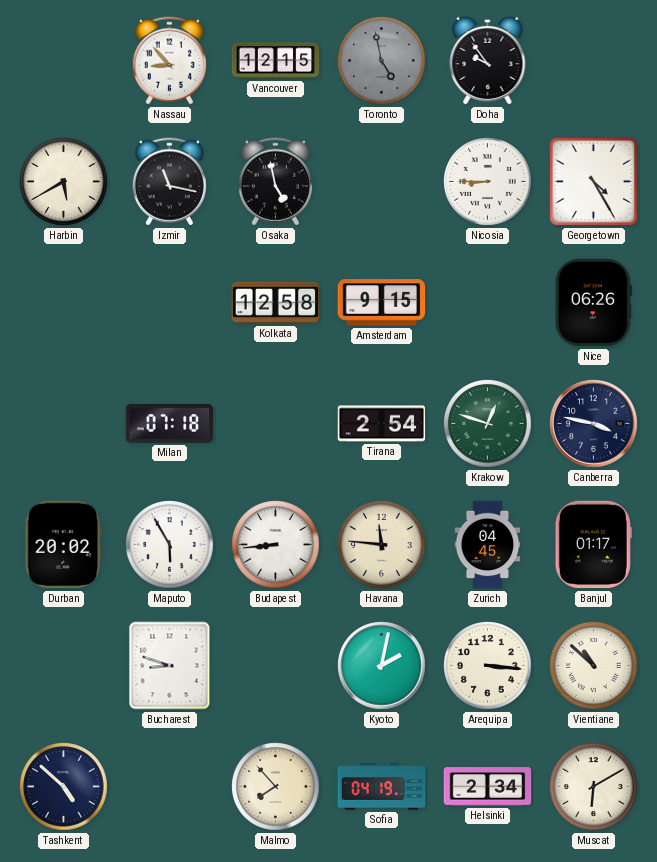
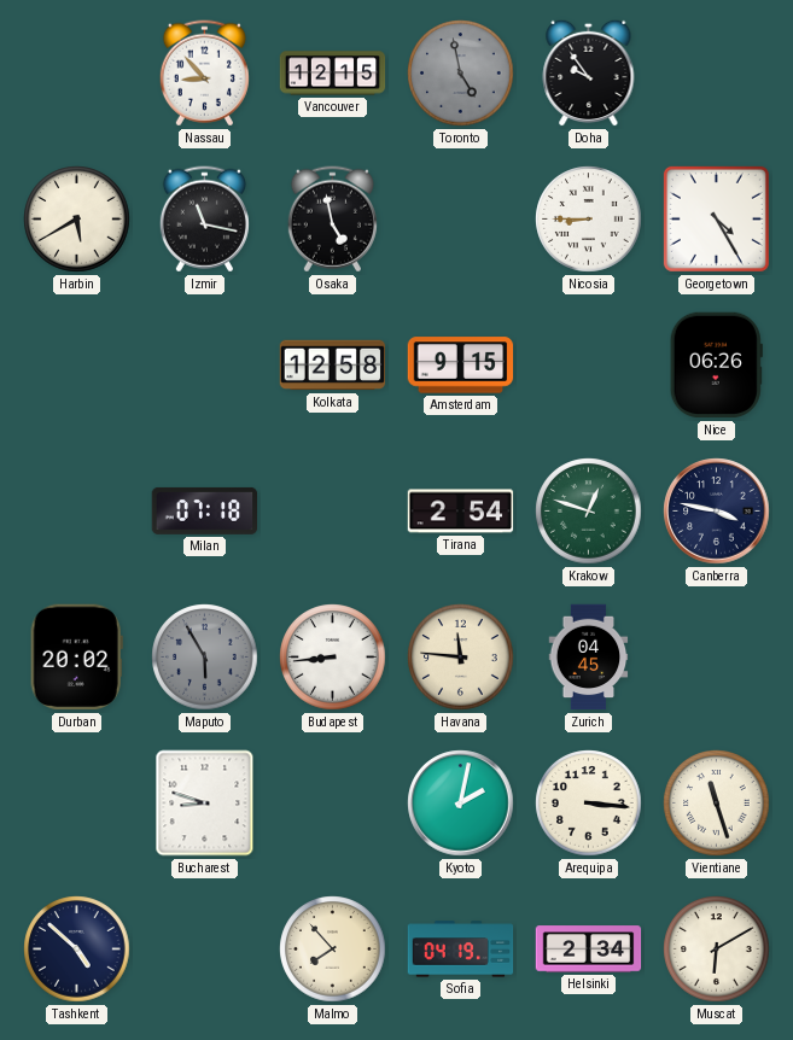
Maputo dial: white -> grey
Banjul: 01:17 -> none
Vientiane: 10:52 -> 11:27
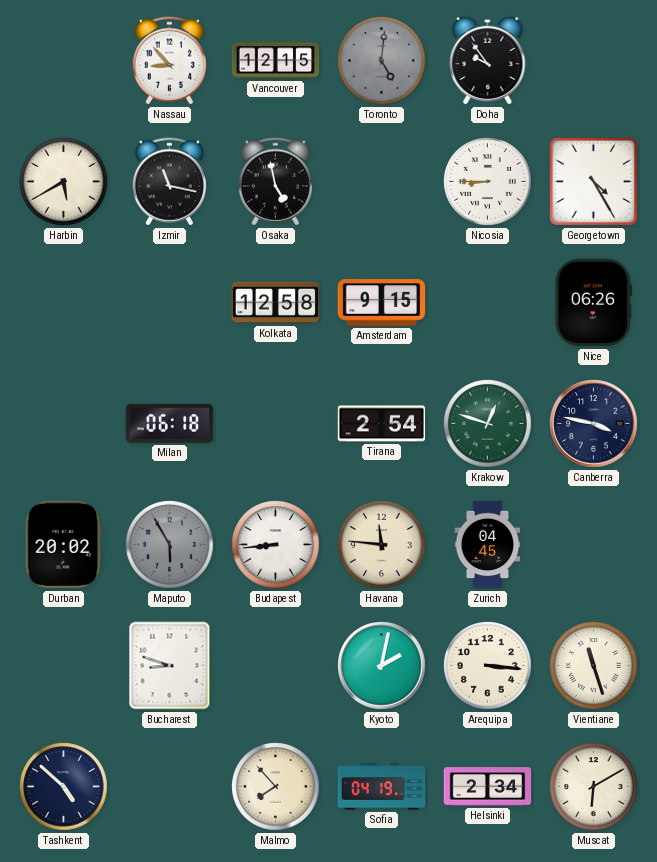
Toronto: 4:58 -> 5:01
Milan: 07:18 -> 06:18
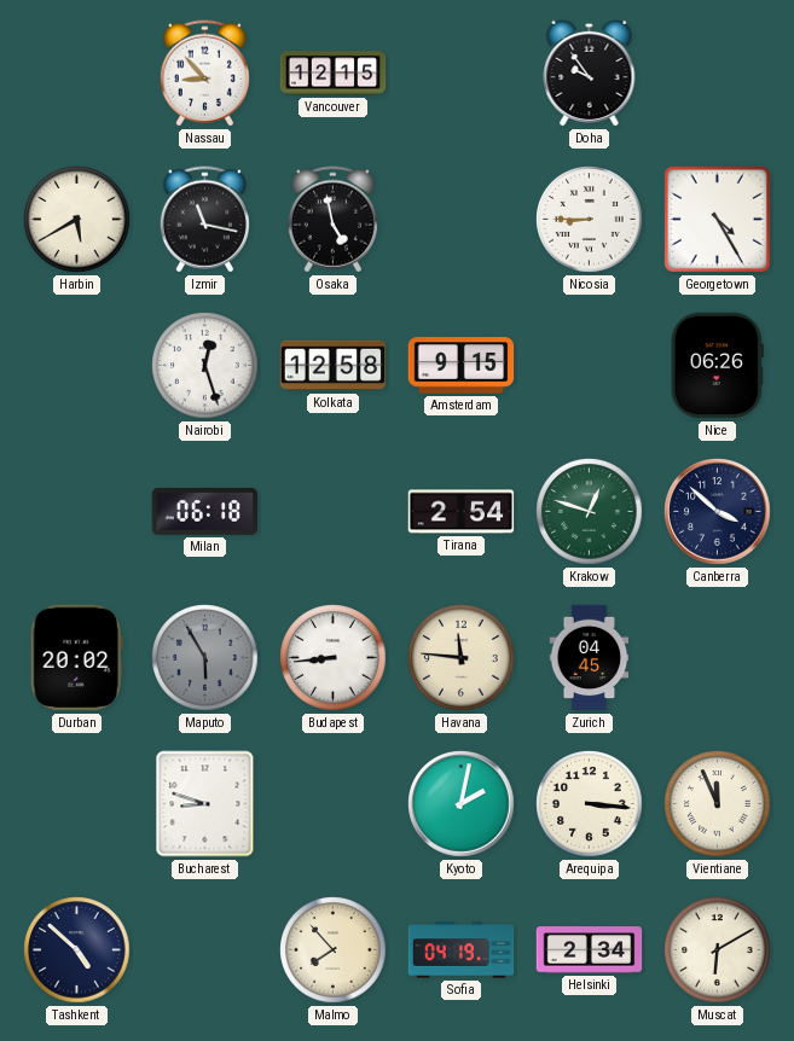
Toronto: 5:01 -> none
Nairobi: none -> 12:27
Canberra: 3:47 -> 3:52
Vientiane: 11:27 -> 11:56
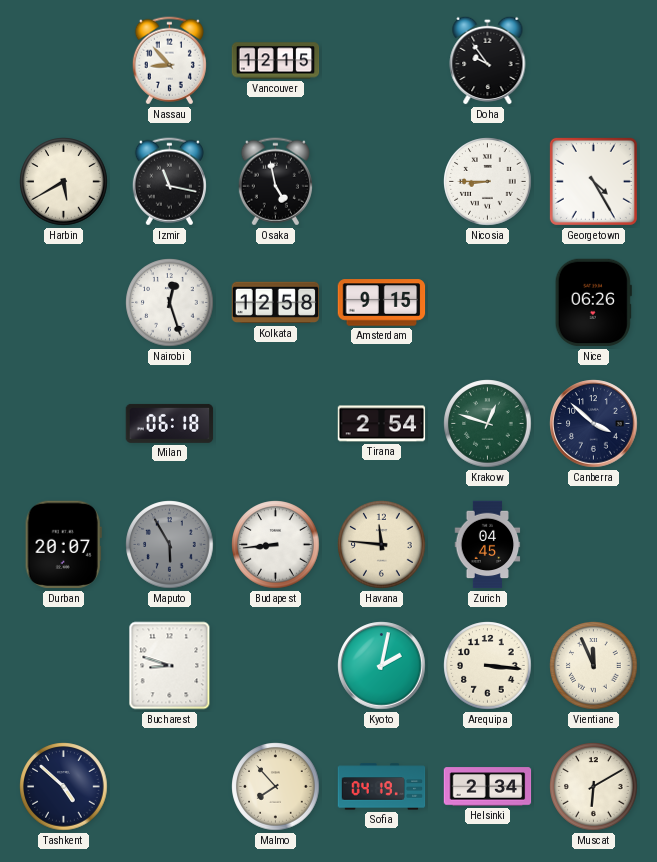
Durban: 20:02 -> 20:07
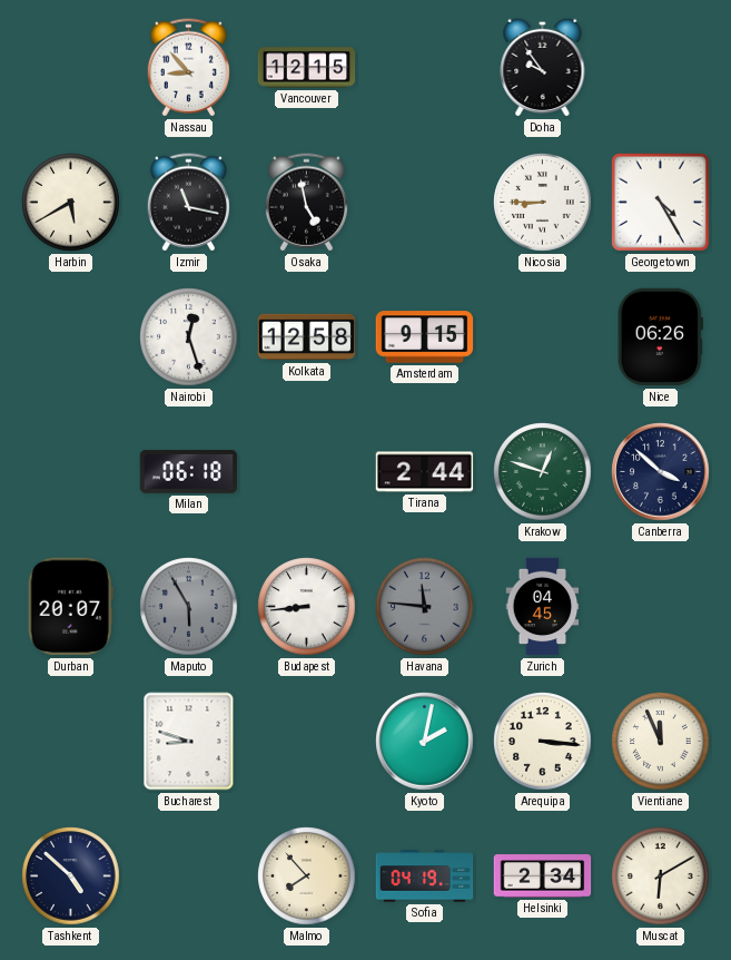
Tirana: 2:54 -> 2:44
Havana dial: cream -> grey
